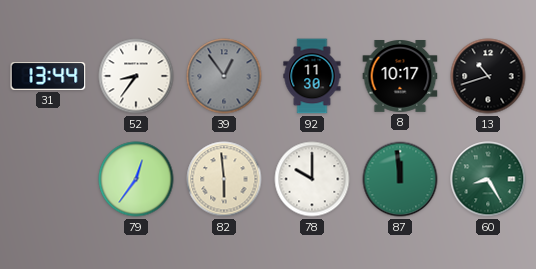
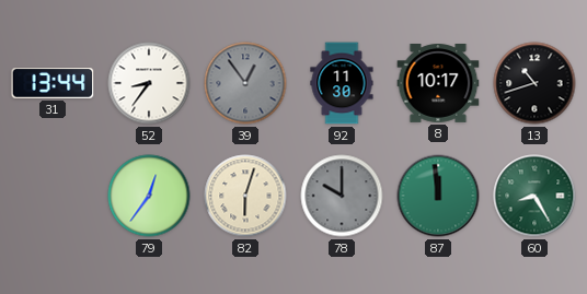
82: 5:59 -> 6:03
78 dial: white -> grey
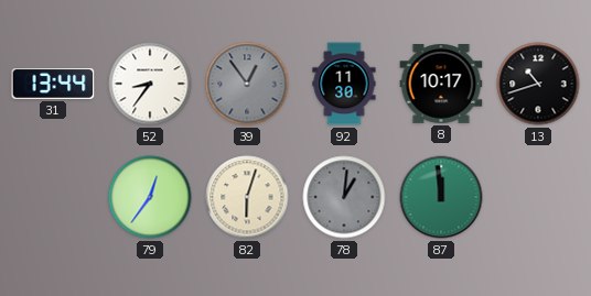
78: 10:00 -> 1:01
60: 8:25 -> none
